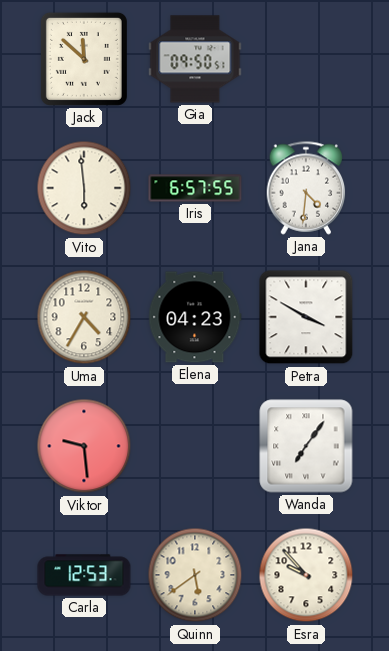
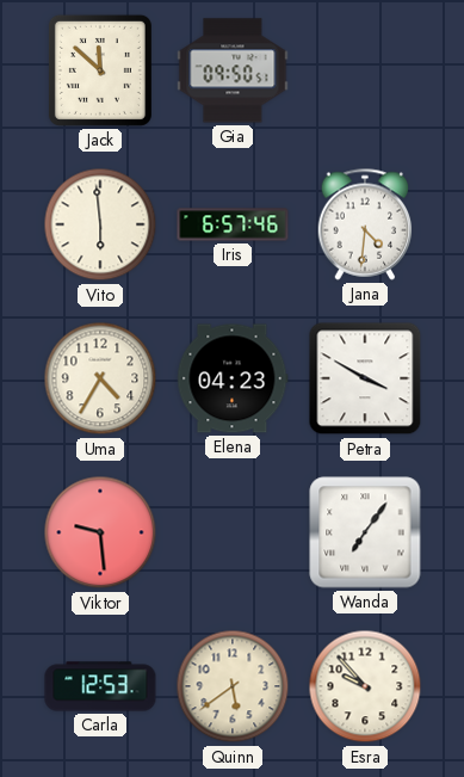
Iris: 6:57:55 -> 6:57:46
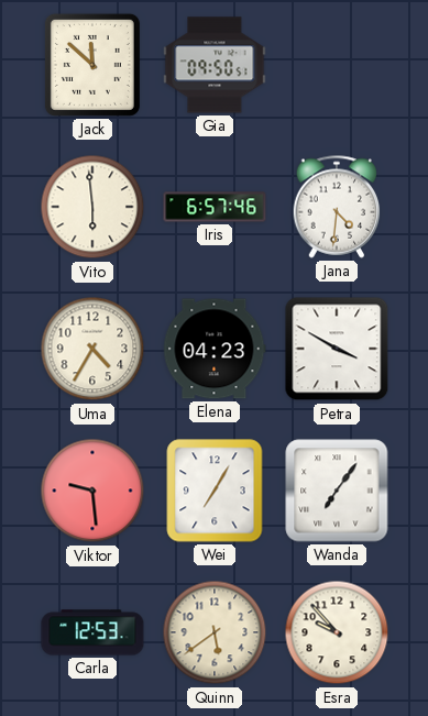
Wei: none -> 7:05
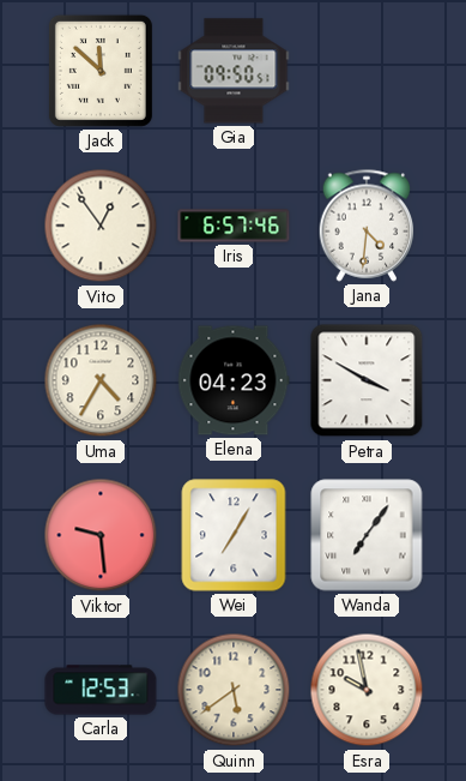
Vito: 5:59 -> 12:54
Esra: 9:53 -> 9:58
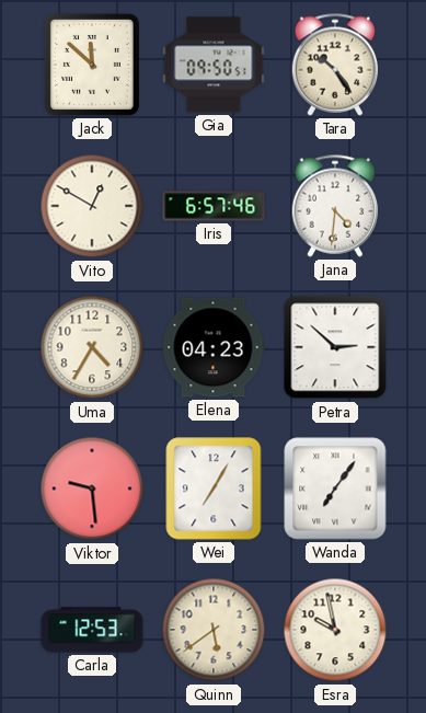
Tara: none -> 10:24
Vito: 12:54 -> 12:50
Petra: 3:50 -> 2:52
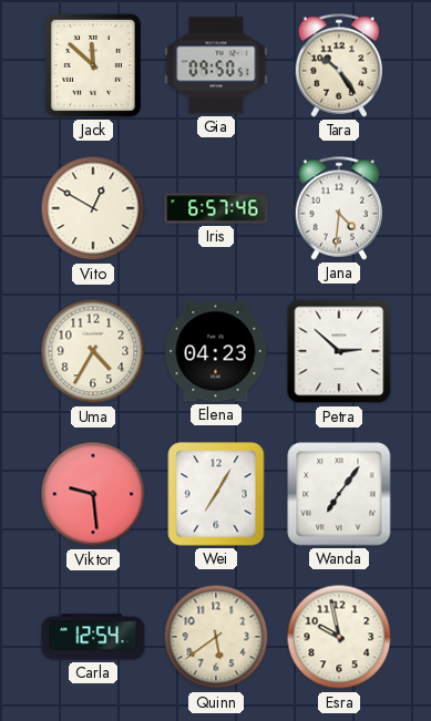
Carla: 12:53 -> 12:54
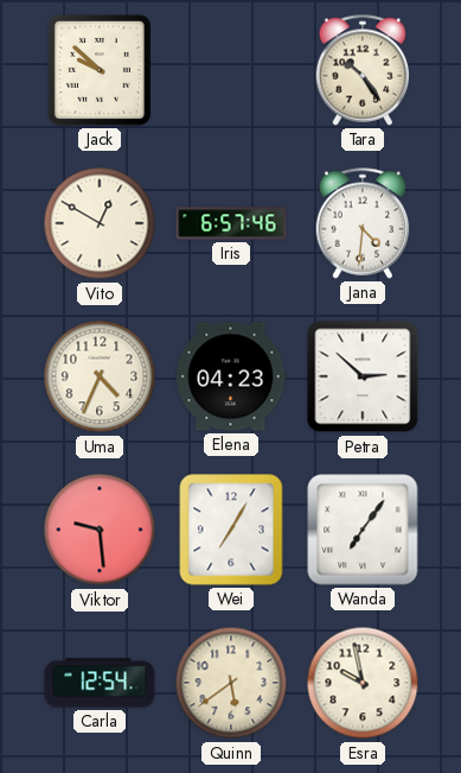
Jack: 11:52 -> 9:52
Gia: 09:50 -> none
Uma: 4:35 -> 4:34
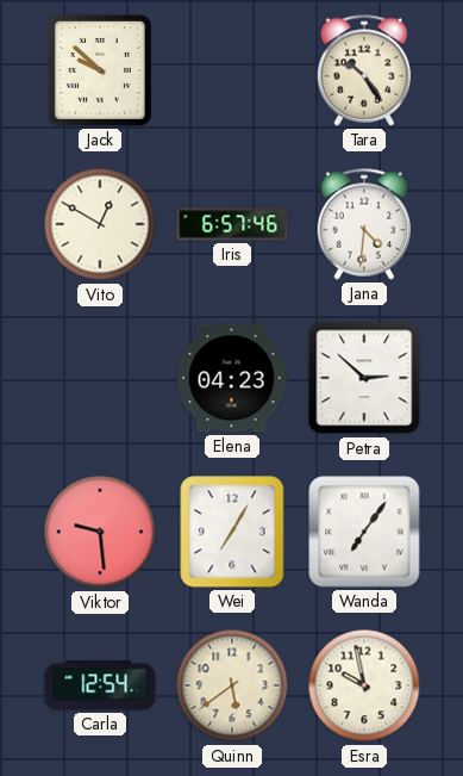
Uma: 4:34 -> none
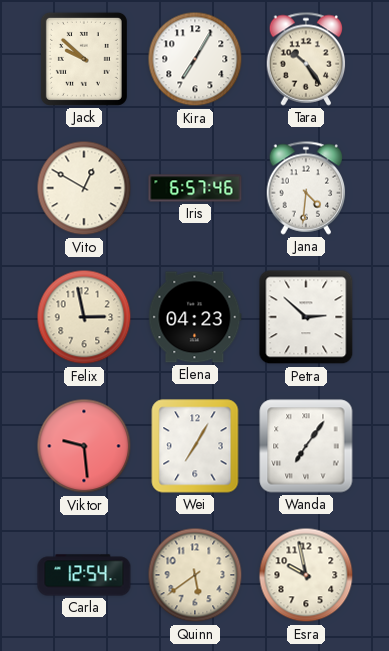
Kira: none -> 7:05
Felix: none -> 2:58
